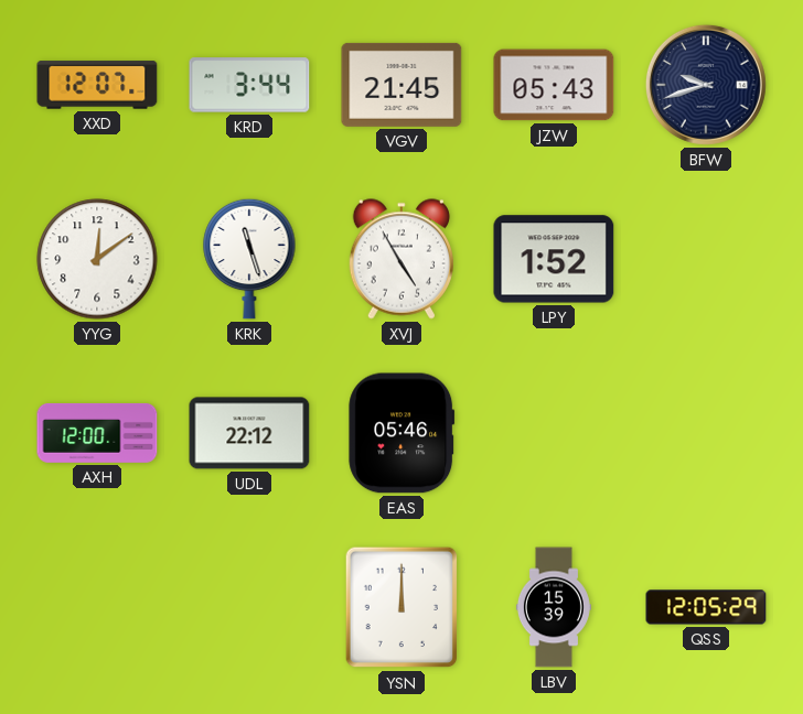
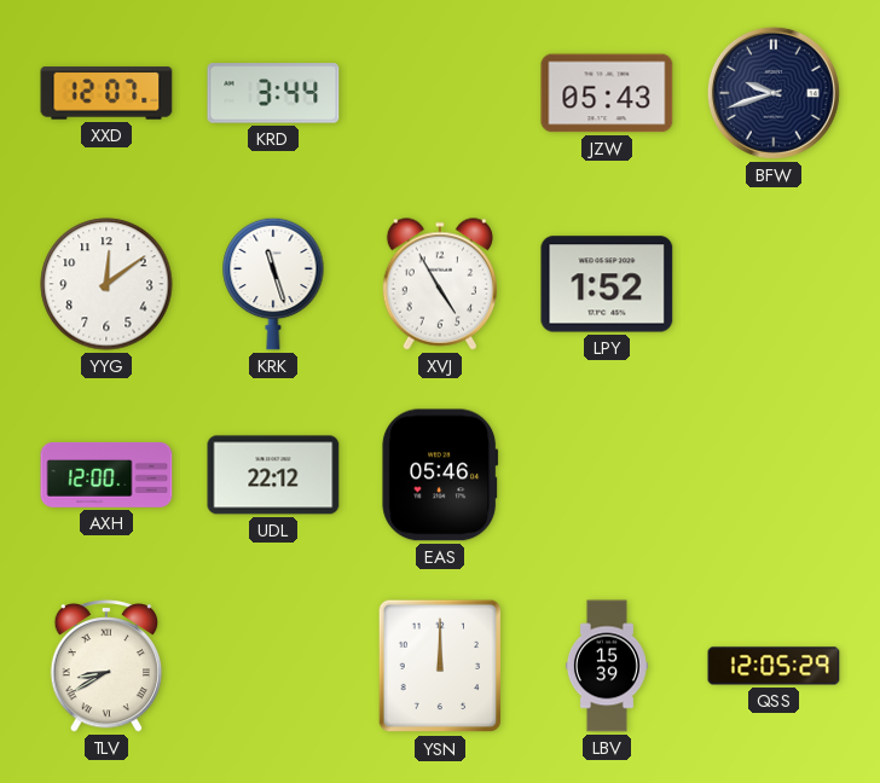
VGV: 21:45 -> none
TLV: none -> 8:40
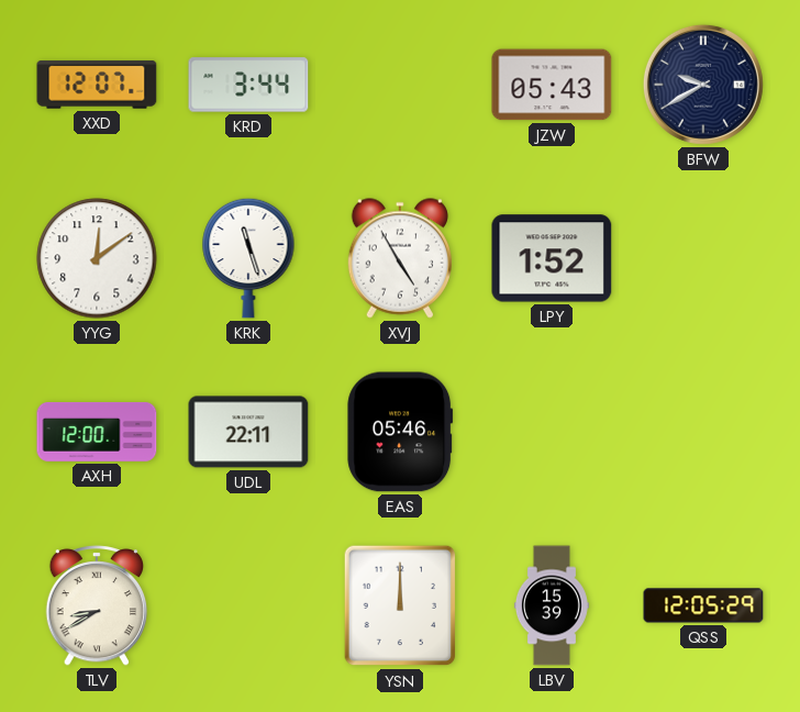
BFW: 9:42 -> 9:40
UDL: 22:12 -> 22:11
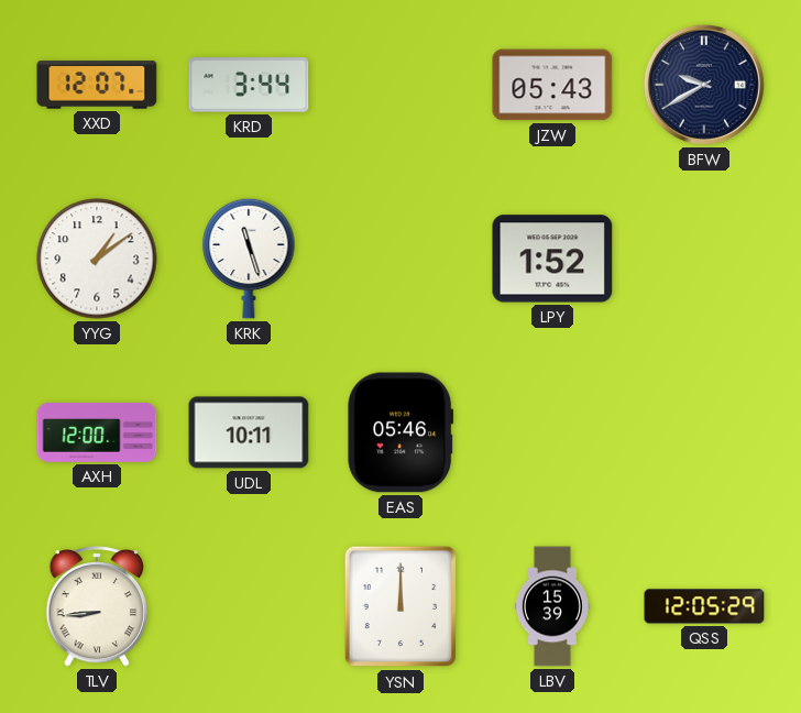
YYG: 12:09 -> 1:09
XVJ: 4:55 -> none
UDL: 22:11 -> 10:11
TLV: 8:40 -> 8:44
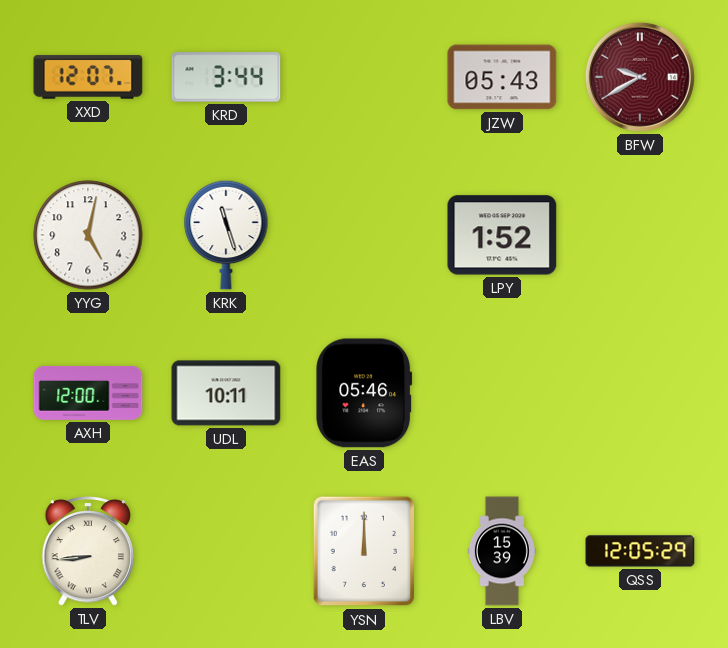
BFW dial: navy -> burgundy
YYG: 1:09 -> 5:02
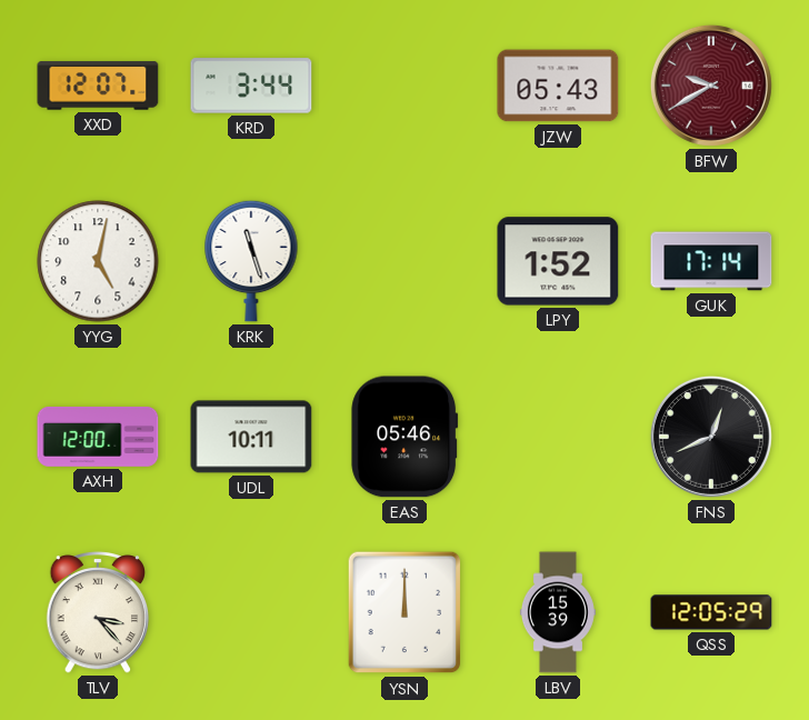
GUK: none -> 17:14
FNS: none -> 12:41
TLV: 8:44 -> 3:23
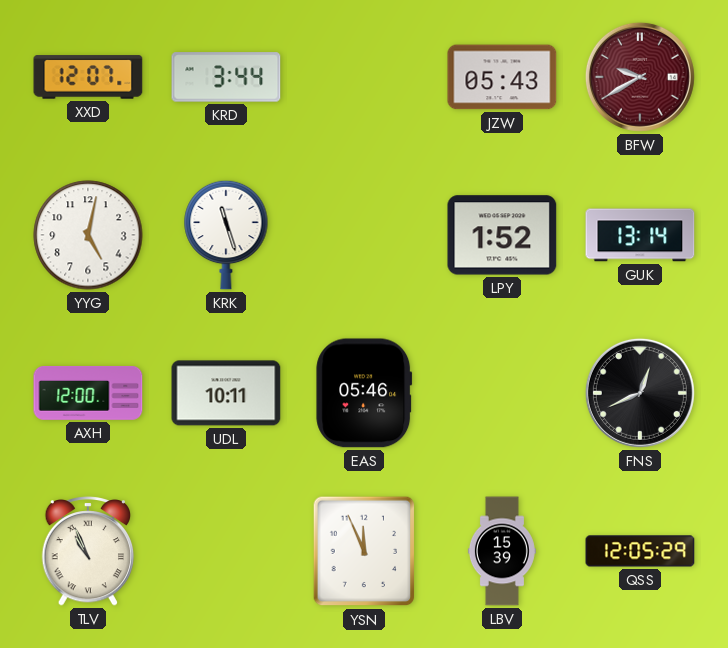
GUK: 17:14 -> 13:14
TLV: 3:23 -> 10:56
YSN: 12:00 -> 11:56
